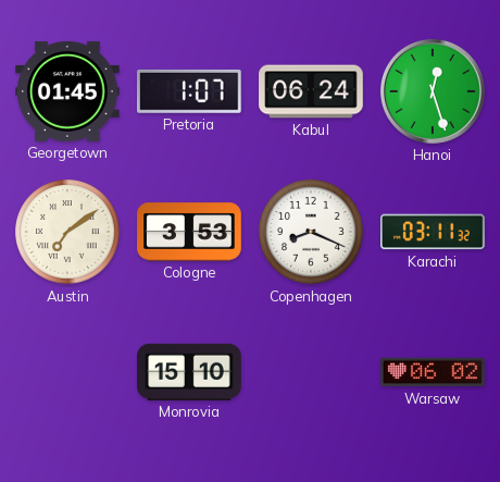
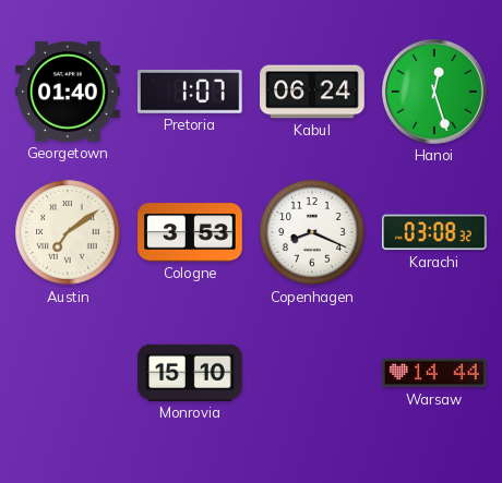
Georgetown: 01:45 -> 01:40
Karachi: 03:11 -> 03:08
Warsaw: 06:02 -> 14:44
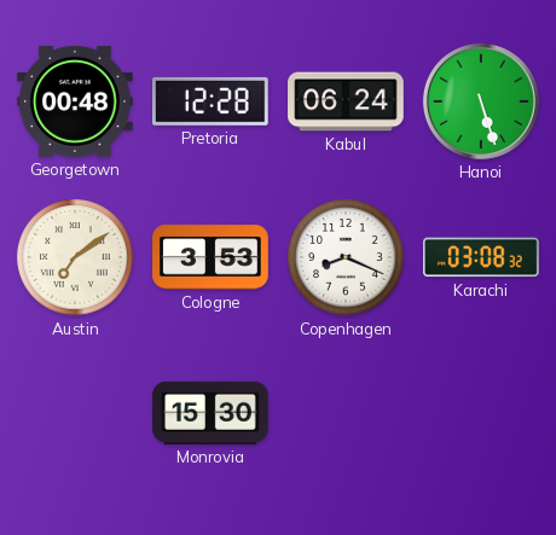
Georgetown: 01:40 -> 00:48
Pretoria: 1:07 -> 12:28
Hanoi: 12:27 -> 5:27
Monrovia: 15:10 -> 15:30
Warsaw: 14:44 -> none
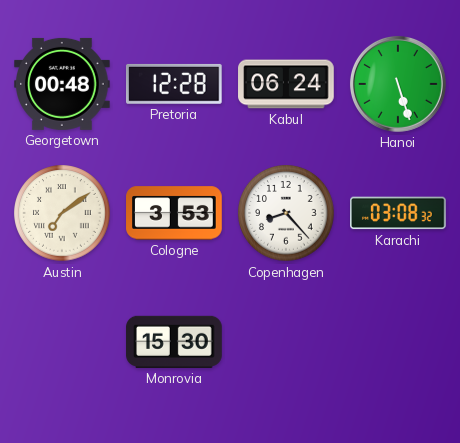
Copenhagen: 8:19 -> 8:23
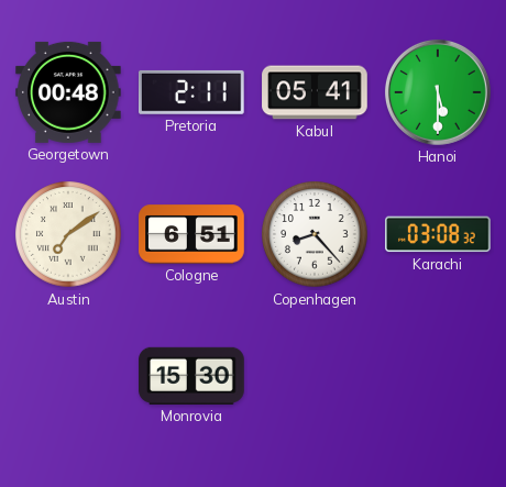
Pretoria: 12:28 -> 2:11
Kabul: 06:24 -> 05:41
Hanoi: 5:27 -> 5:30
Cologne: 3:53 -> 6:51
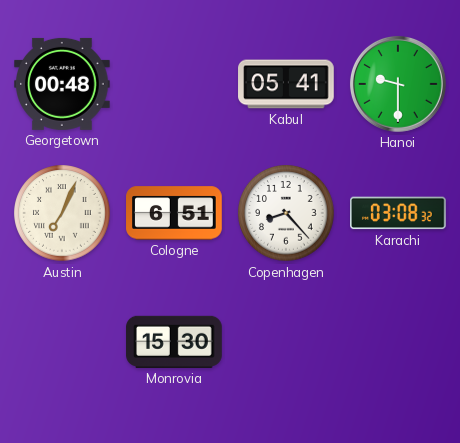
Pretoria: 2:11 -> none
Hanoi: 5:30 -> 9:30
Austin: 7:09 -> 7:04
